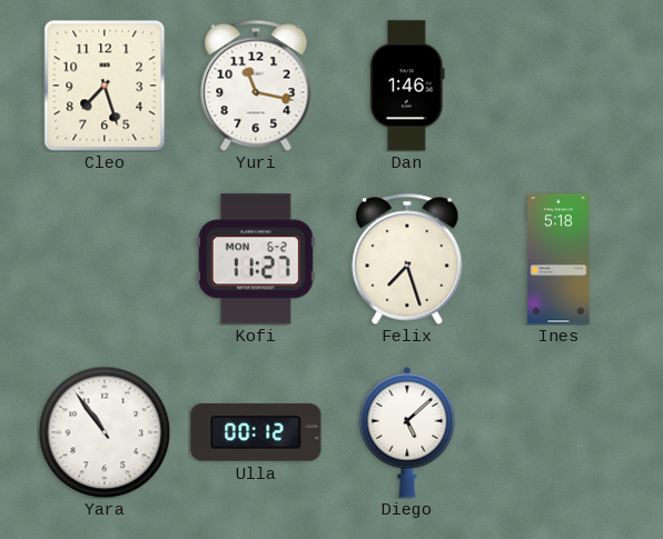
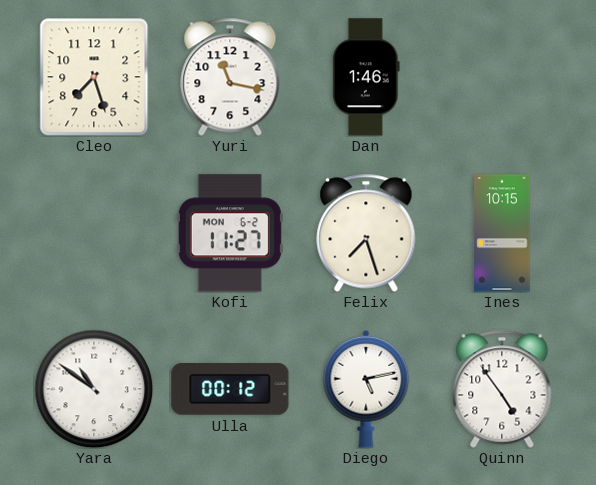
Ines: 5:18 -> 10:15
Yara: 10:54 -> 10:51
Diego: 5:08 -> 5:13
Quinn: none -> 4:54
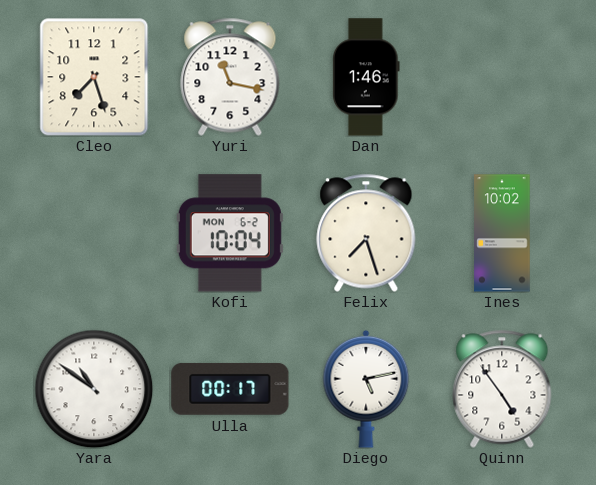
Kofi: 11:27 -> 10:04
Ines: 10:15 -> 10:02
Ulla: 00:12 -> 00:17
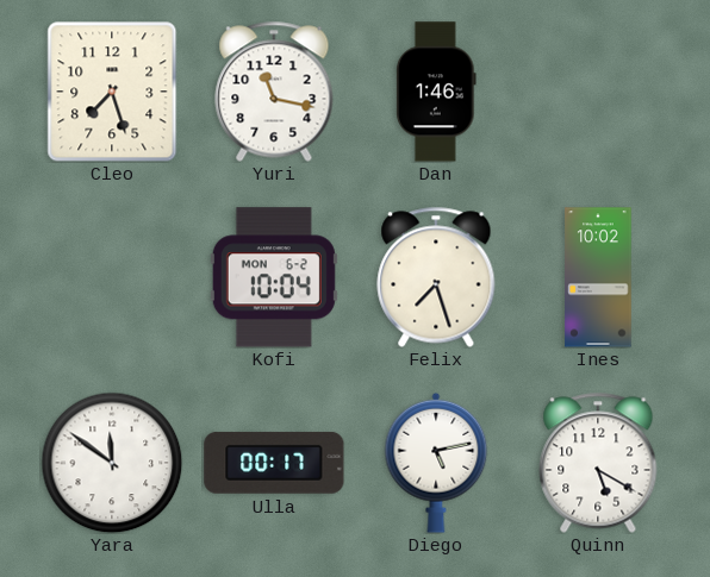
Yara: 10:51 -> 11:51
Quinn: 4:54 -> 5:20
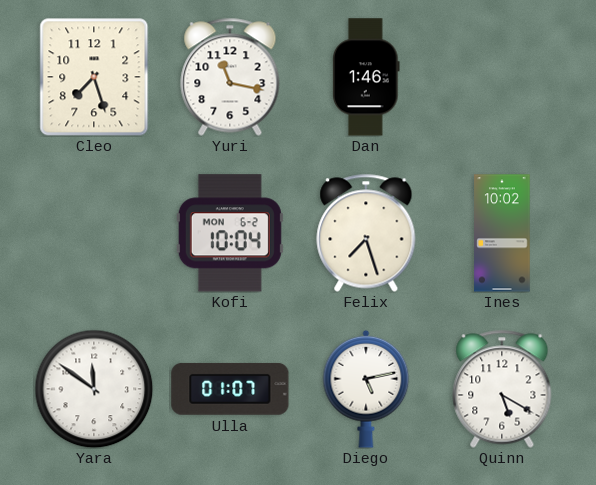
Ulla: 00:17 -> 01:07
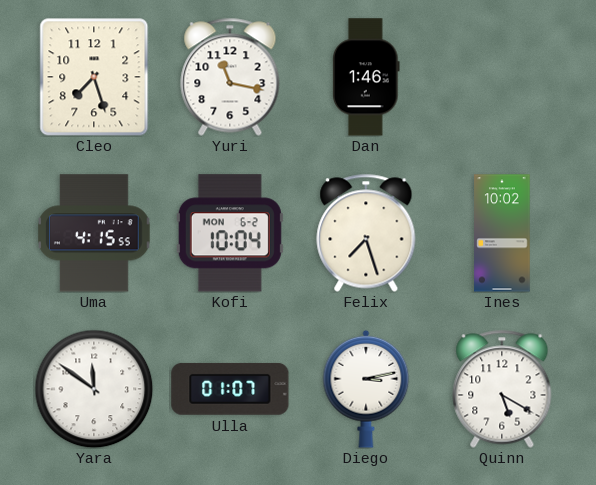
Uma: none -> 4:15
Diego: 5:13 -> 3:13
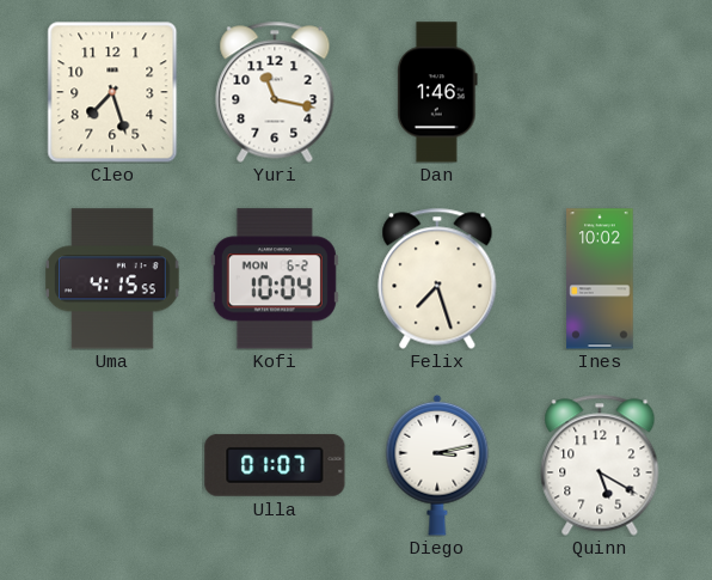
Yara: 11:51 -> none
